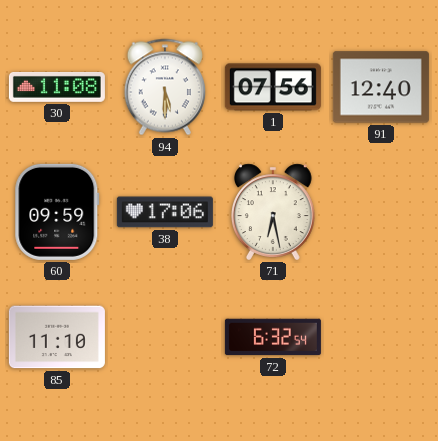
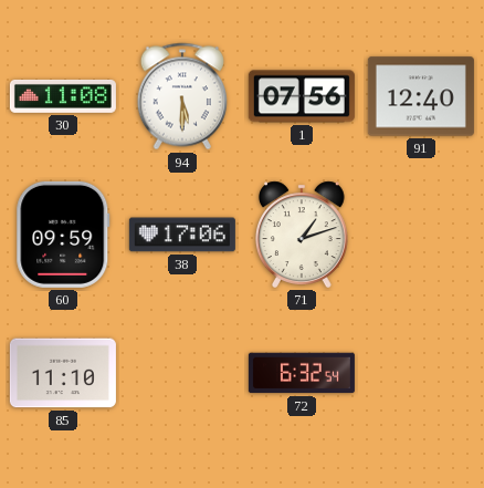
71: 6:28 -> 1:12
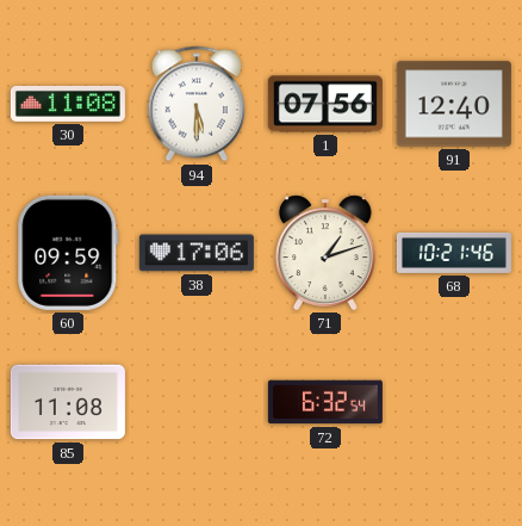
68: none -> 10:21
85: 11:10 -> 11:08
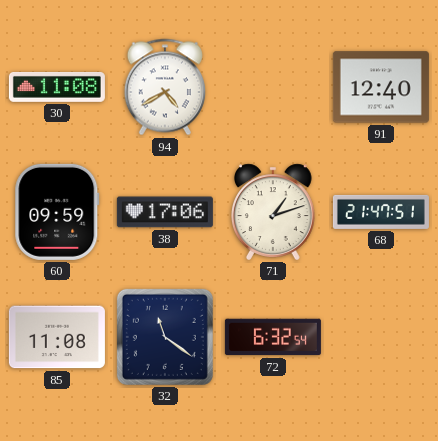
94: 5:30 -> 4:40
1: 07:56 -> none
68: 10:21 -> 21:47
32: none -> 11:21
